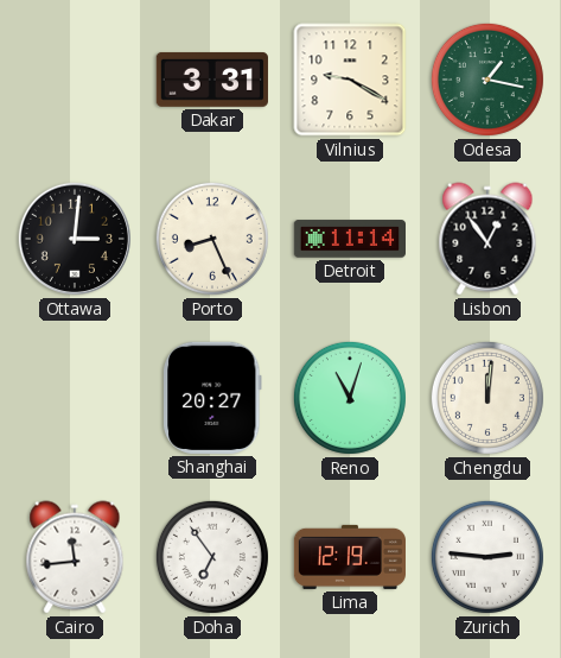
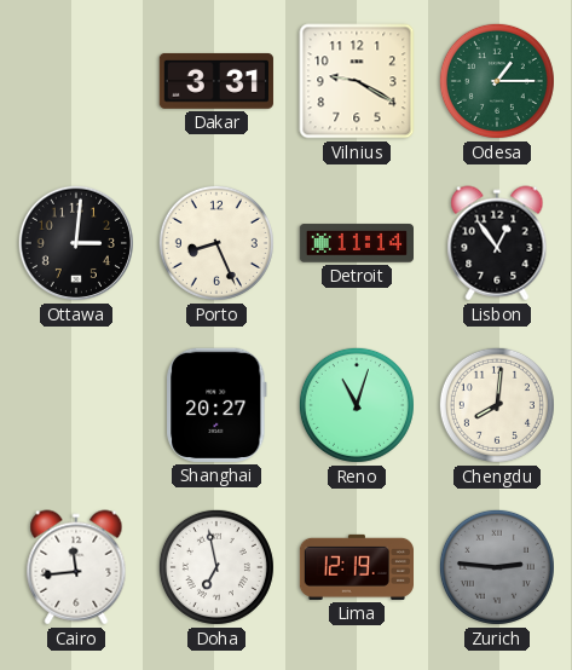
Odesa: 1:17 -> 1:15
Chengdu: 12:01 -> 8:01
Doha: 6:54 -> 6:58
Zurich dial: white -> grey
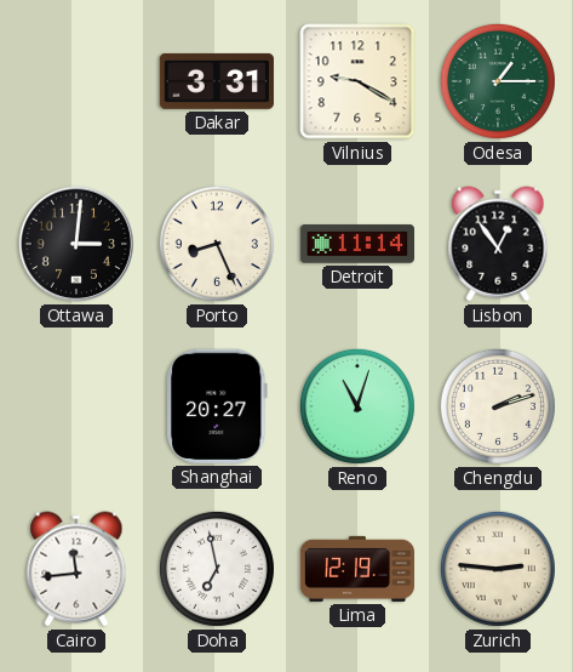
Chengdu: 8:01 -> 2:12
Zurich dial: grey -> cream
